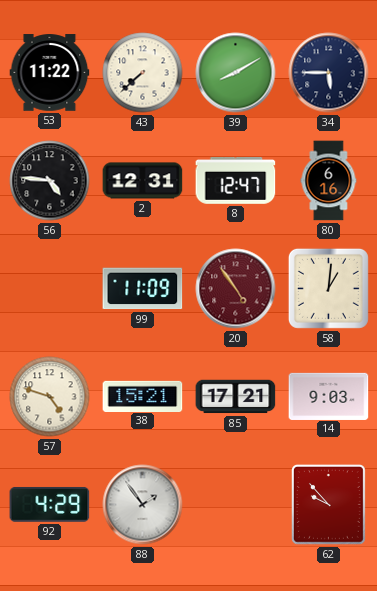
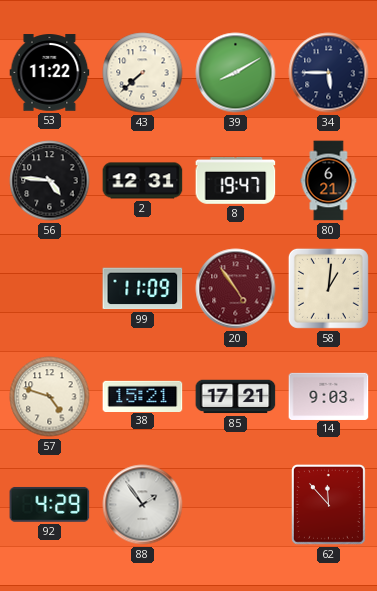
8: 12:47 -> 19:47
80: 6:16 -> 6:21
62: 9:53 -> 11:53
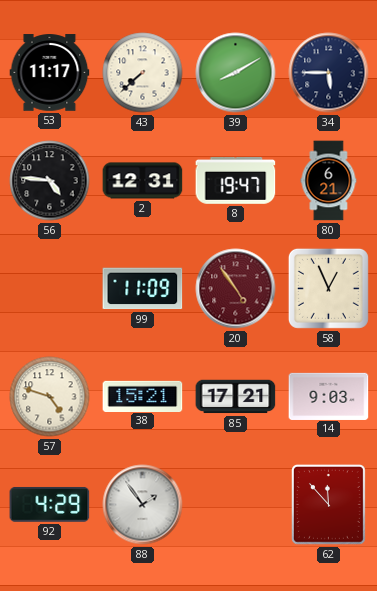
53: 11:22 -> 11:17
58: 1:01 -> 12:56
